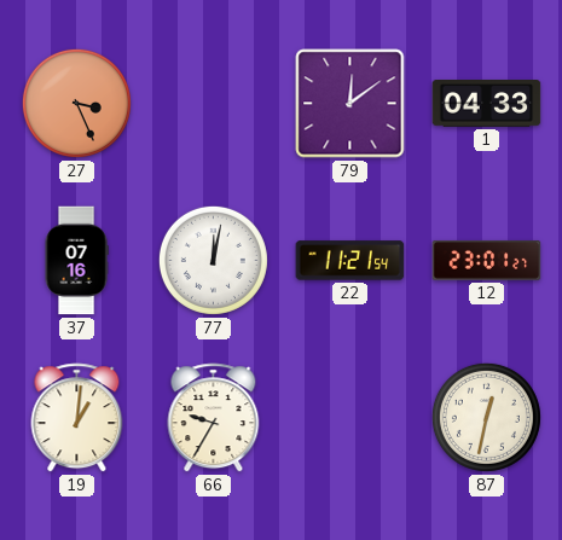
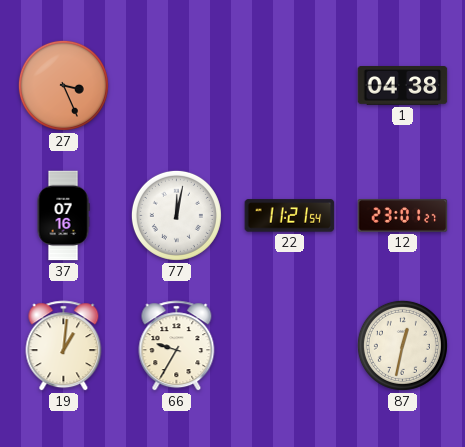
79: 12:09 -> none
1: 04:33 -> 04:38
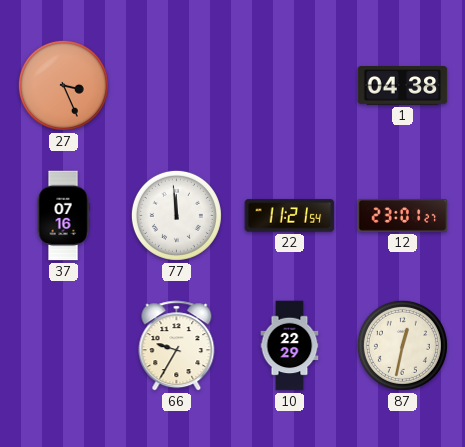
77: 12:02 -> 11:59
19: 1:01 -> none
10: none -> 22:29
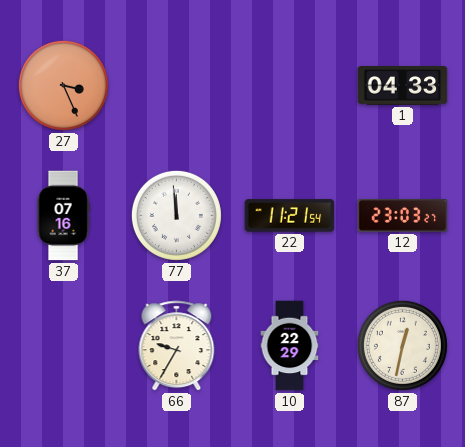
1: 04:38 -> 04:33
12: 23:01 -> 23:03
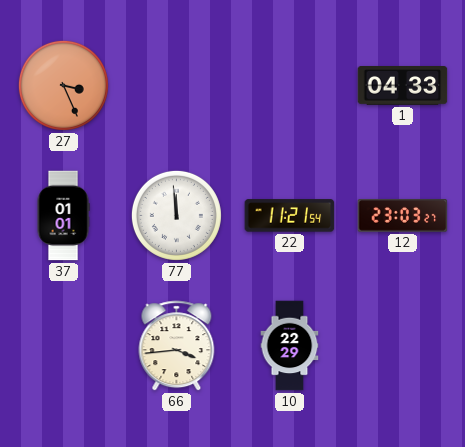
37: 07:16 -> 01:01
66: 9:35 -> 3:44
87: 12:32 -> none
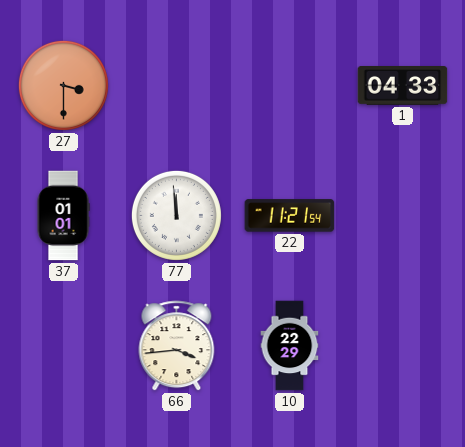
27: 3:26 -> 3:30
12: 23:03 -> none
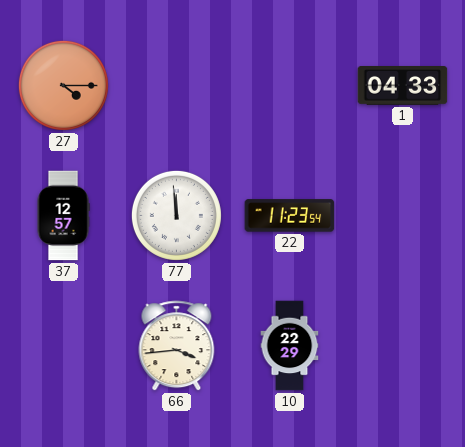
27: 3:30 -> 4:15
37: 01:01 -> 12:57
22: 11:21 -> 11:23
